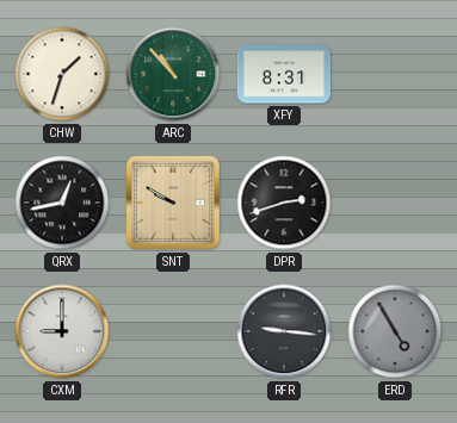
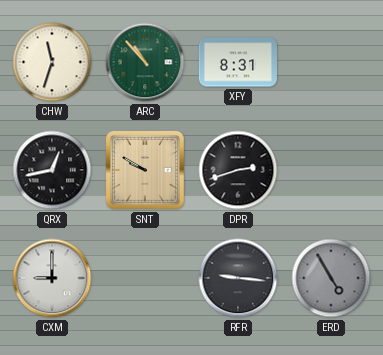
CHW: 1:33 -> 11:33
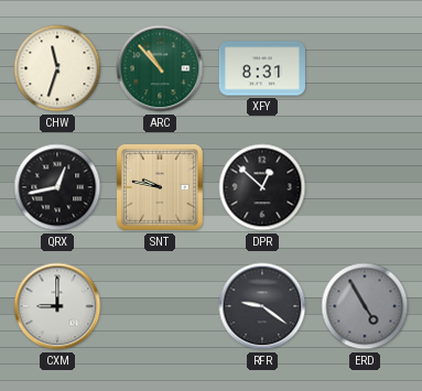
SNT: 9:50 -> 9:47
DPR: 2:42 -> 12:52
RFR: 9:16 -> 9:21
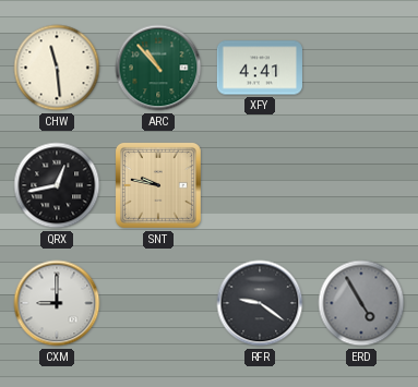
CHW: 11:33 -> 11:29
XFY: 8:31 -> 4:41
DPR: 12:52 -> none
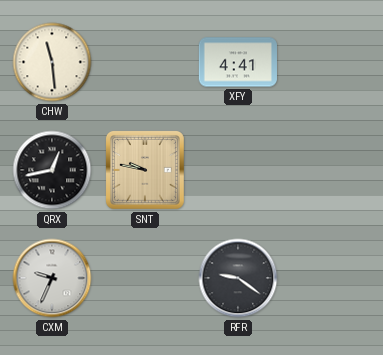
ARC: 10:53 -> none
CXM: 9:00 -> 9:34
ERD: 4:55 -> none
